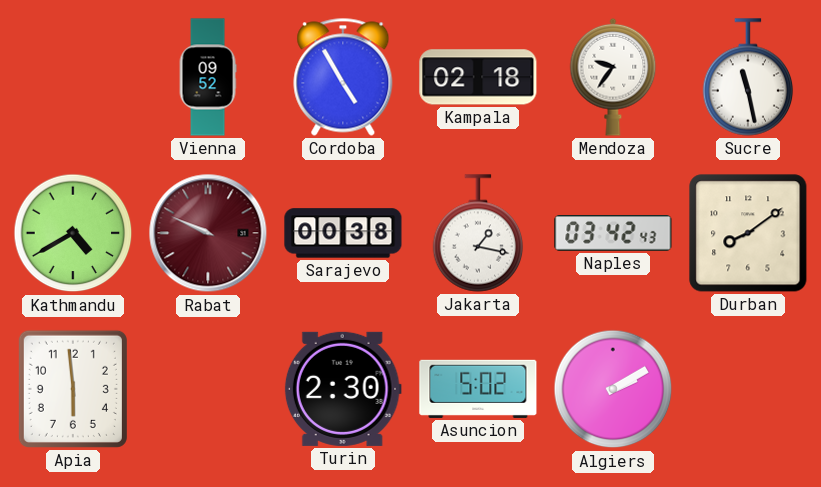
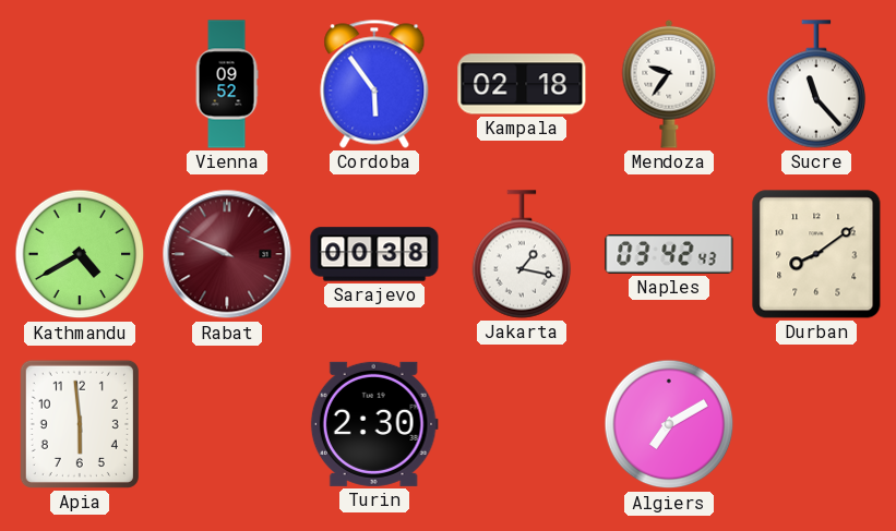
Cordoba: 4:55 -> 5:54
Sucre: 11:28 -> 11:23
Asuncion: 5:02 -> none
Algiers: 2:10 -> 7:10
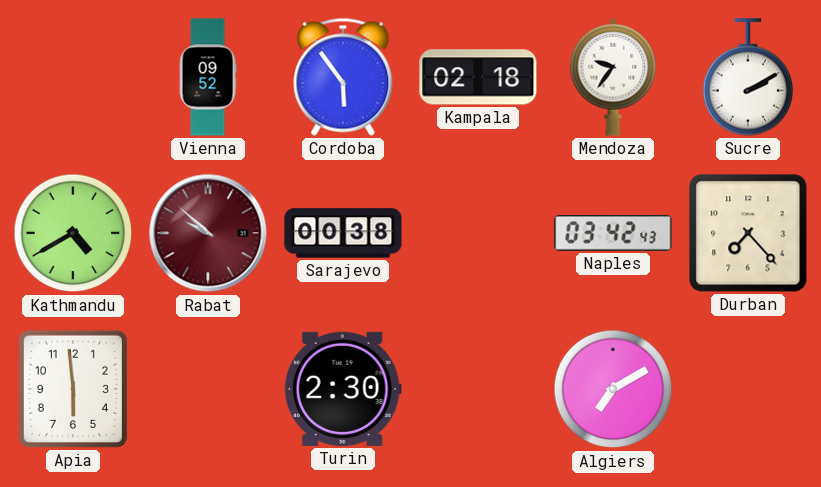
Sucre: 11:23 -> 2:10
Rabat: 9:49 -> 9:52
Jakarta: 1:17 -> none
Durban: 8:09 -> 7:23
